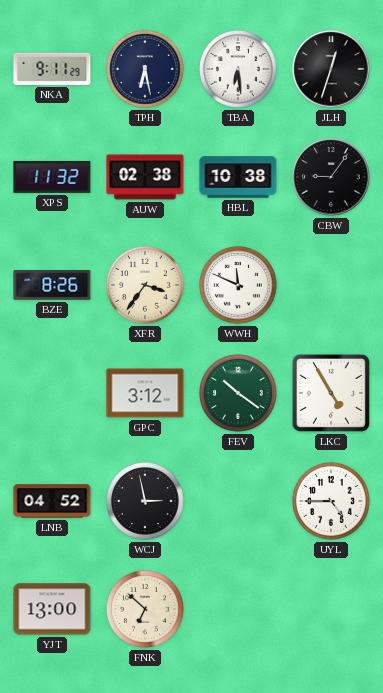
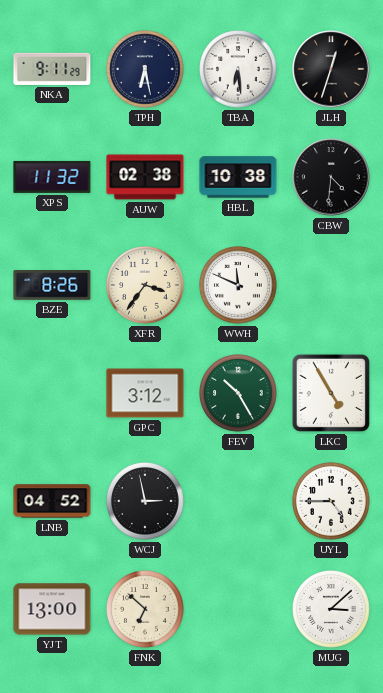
CBW: 9:06 -> 4:31
FEV: 10:21 -> 10:25
MUG: none -> 3:08
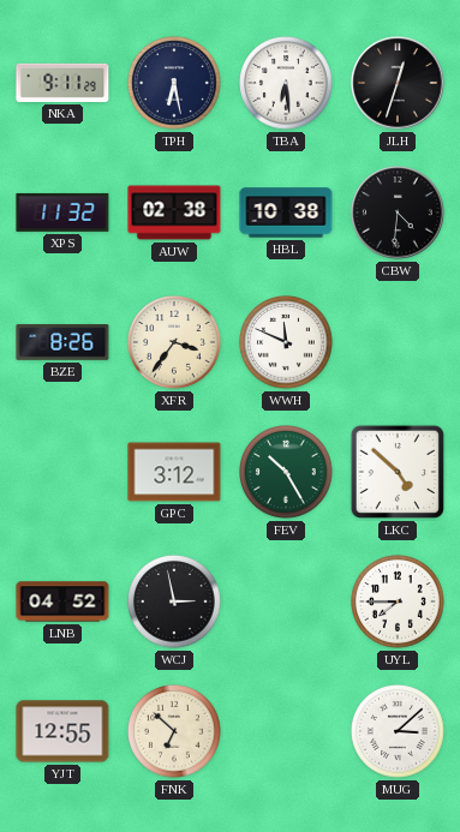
LKC: 4:55 -> 4:52
UYL: 4:45 -> 7:45
YJT: 13:00 -> 12:55
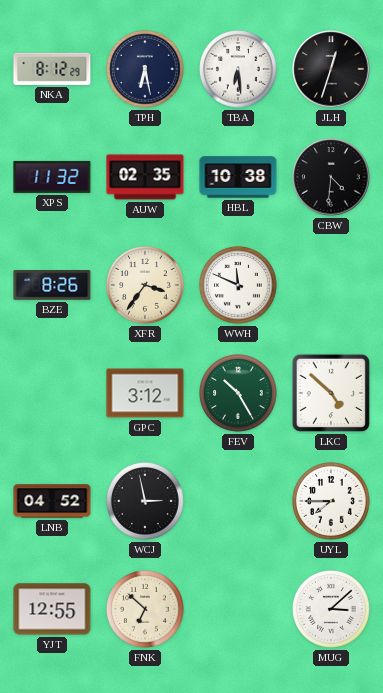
NKA: 9:11 -> 8:12
AUW: 02:38 -> 02:35
